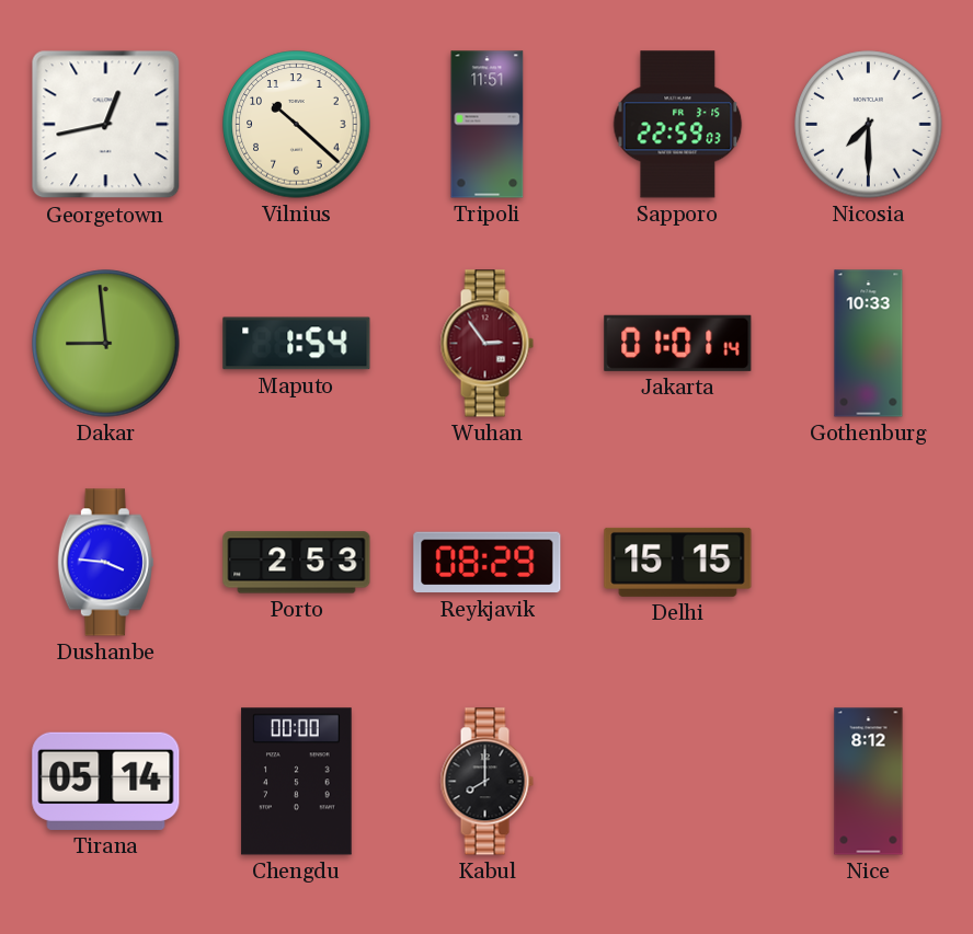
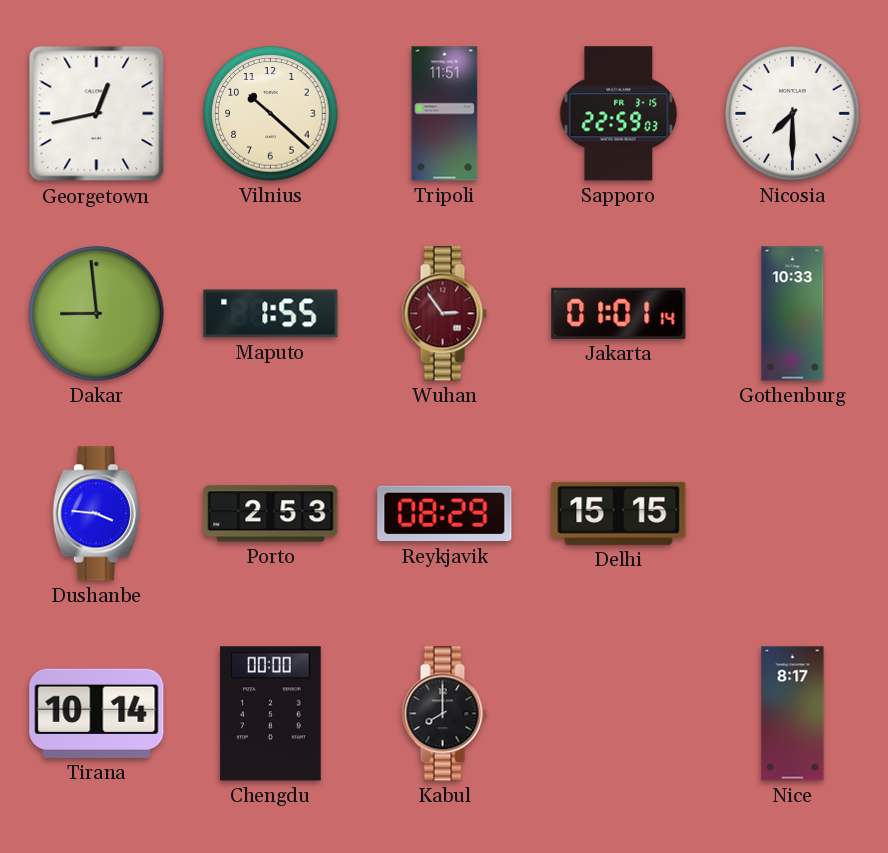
Maputo: 1:54 -> 1:55
Tirana: 05:14 -> 10:14
Nice: 8:12 -> 8:17
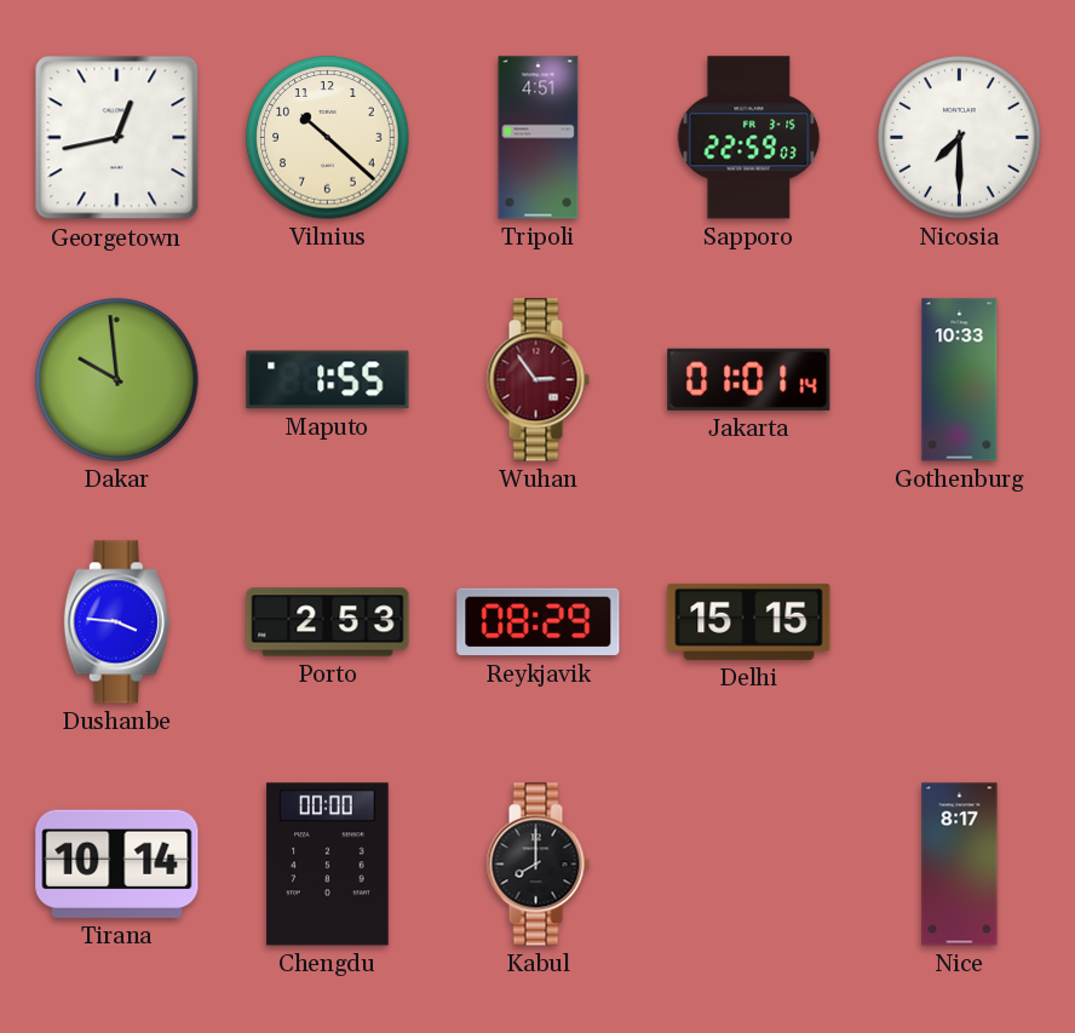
Tripoli: 11:51 -> 4:51
Dakar: 8:59 -> 9:59
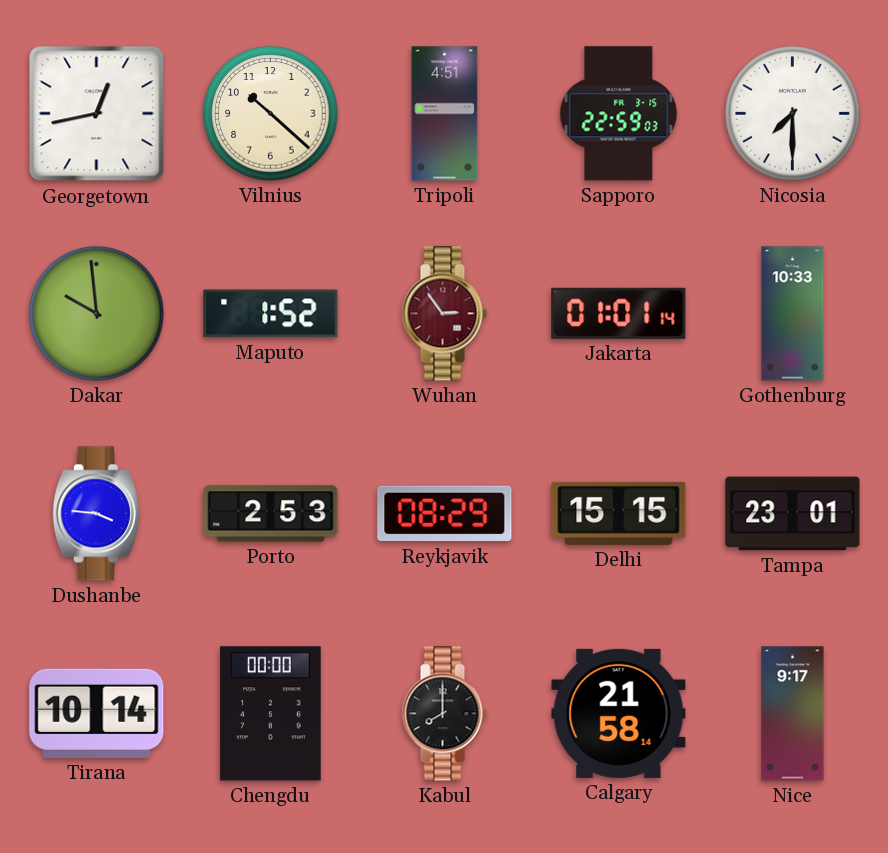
Maputo: 1:55 -> 1:52
Tampa: none -> 23:01
Calgary: none -> 21:58
Nice: 8:17 -> 9:17
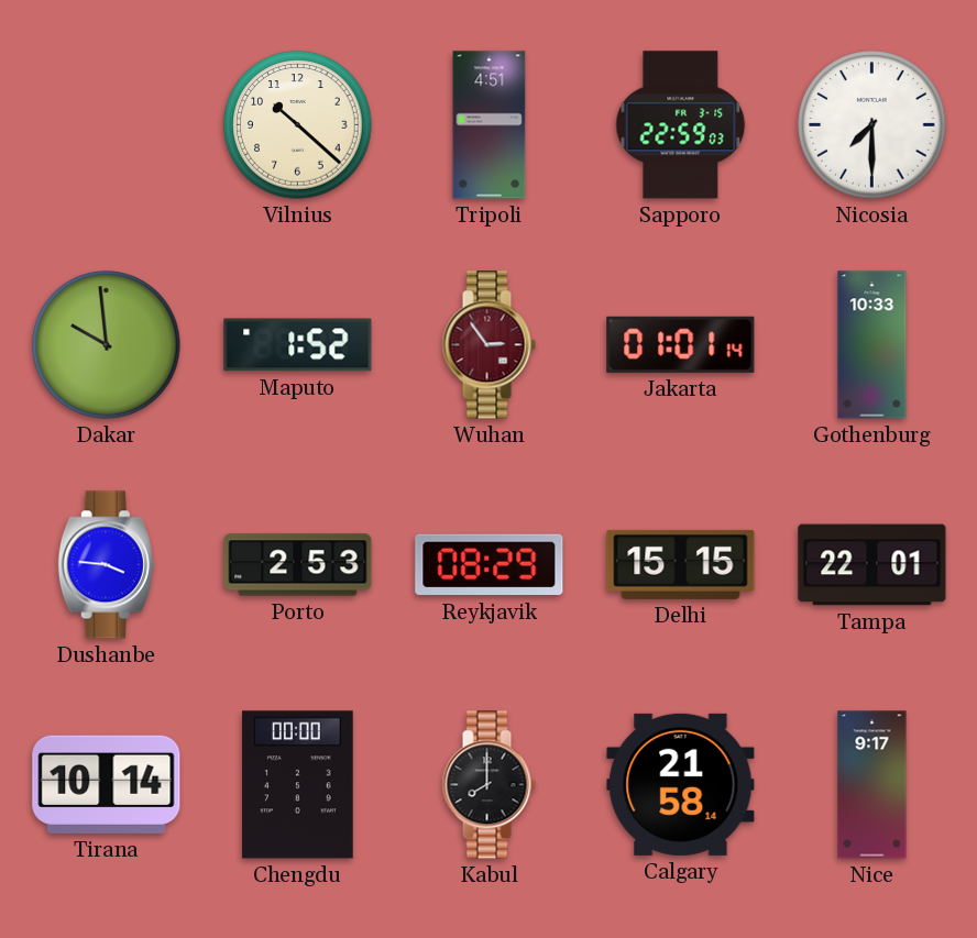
Georgetown: 12:43 -> none
Tampa: 23:01 -> 22:01
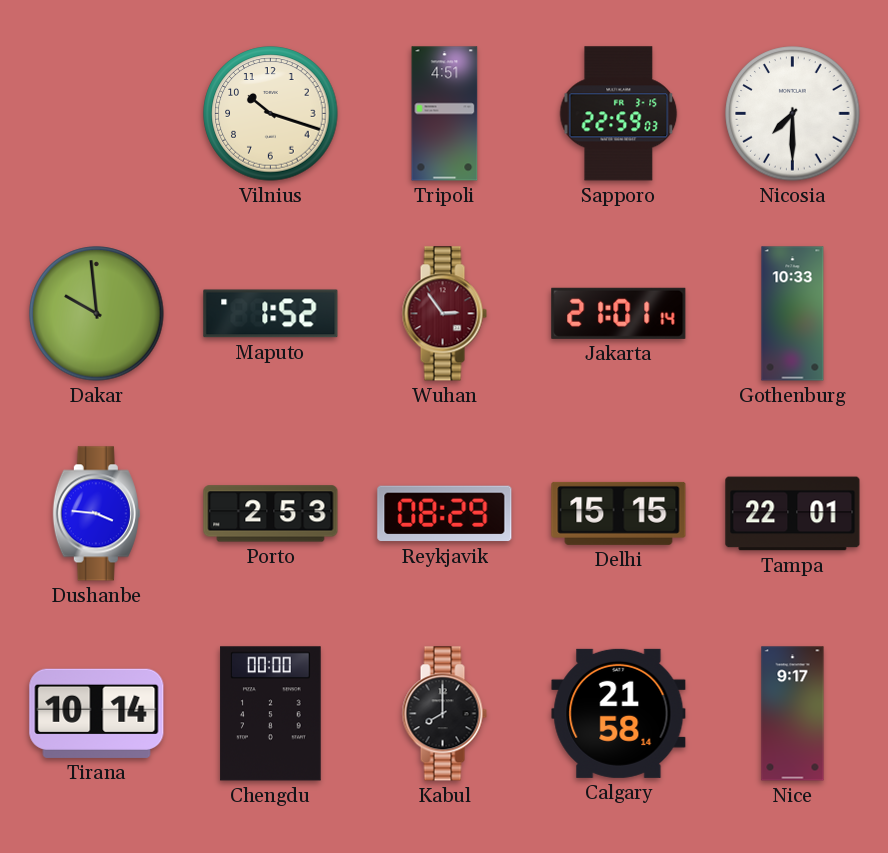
Vilnius: 10:22 -> 10:18
Jakarta: 01:01 -> 21:01
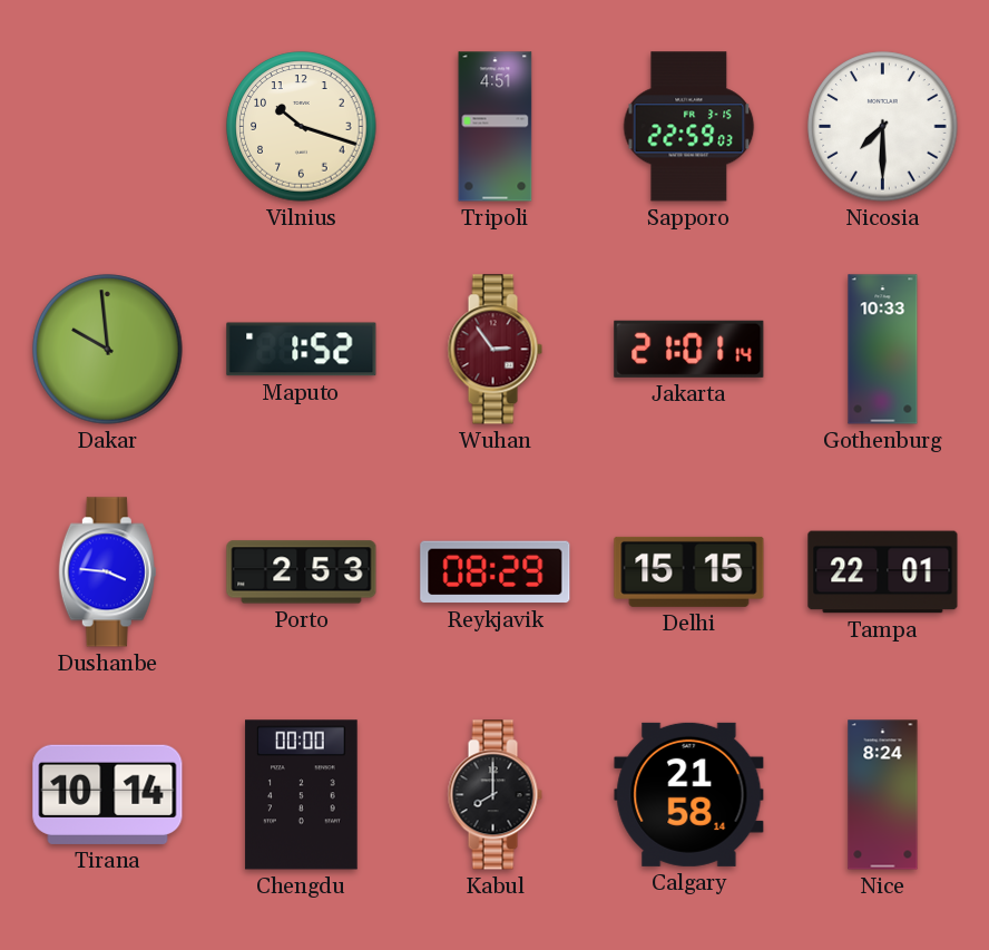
Nice: 9:17 -> 8:24
